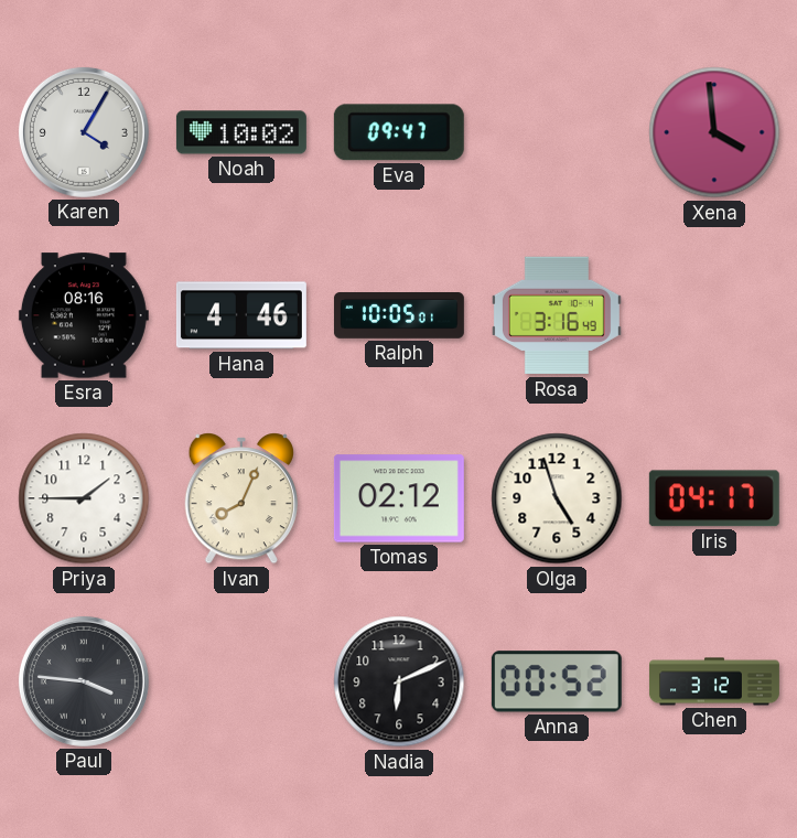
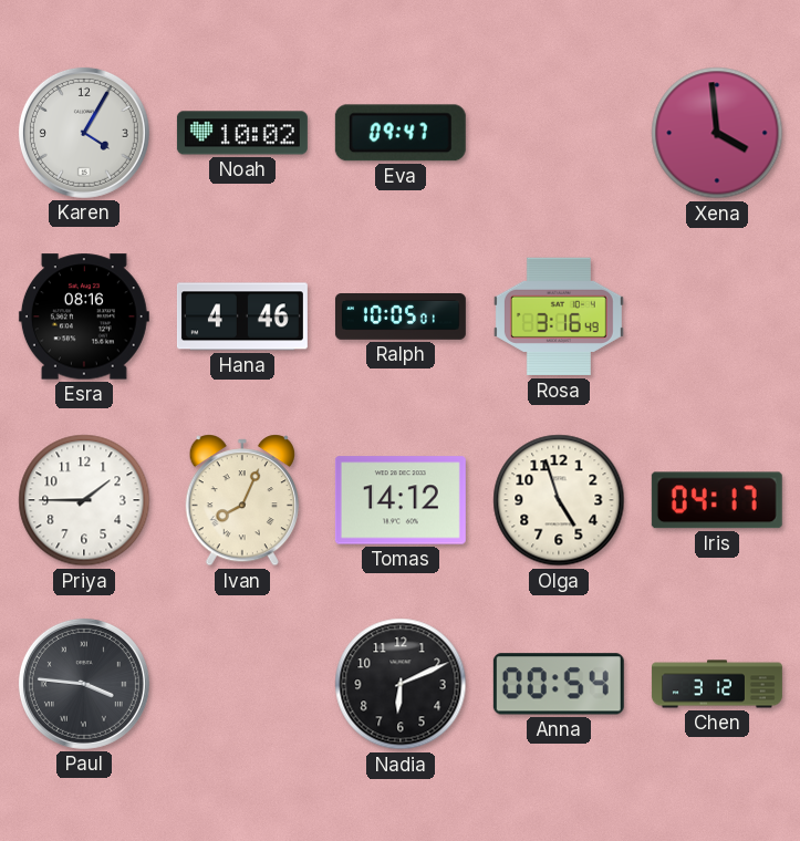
Tomas: 02:12 -> 14:12
Anna: 00:52 -> 00:54
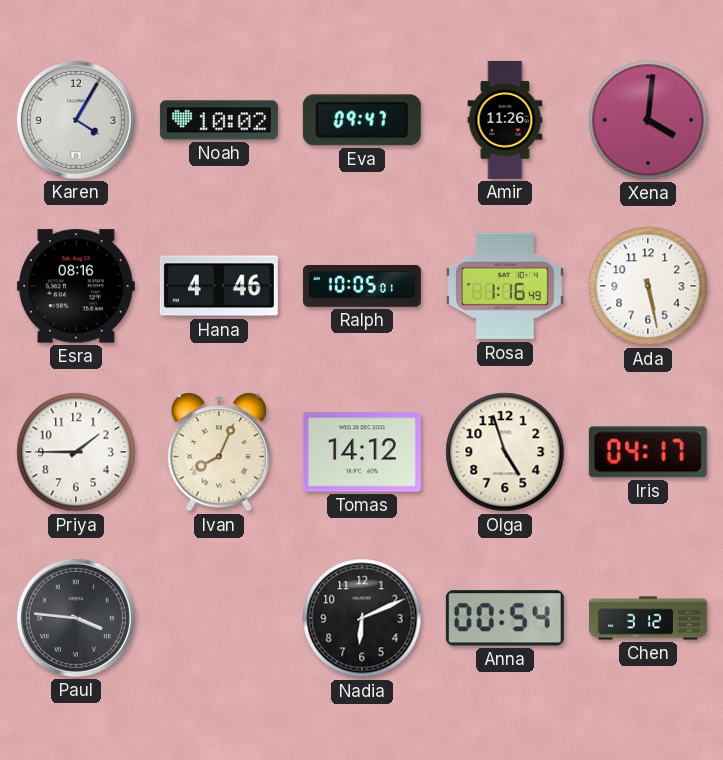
Amir: none -> 11:26
Xena: 3:59 -> 4:01
Rosa: 3:16 -> 1:16
Ada: none -> 5:28
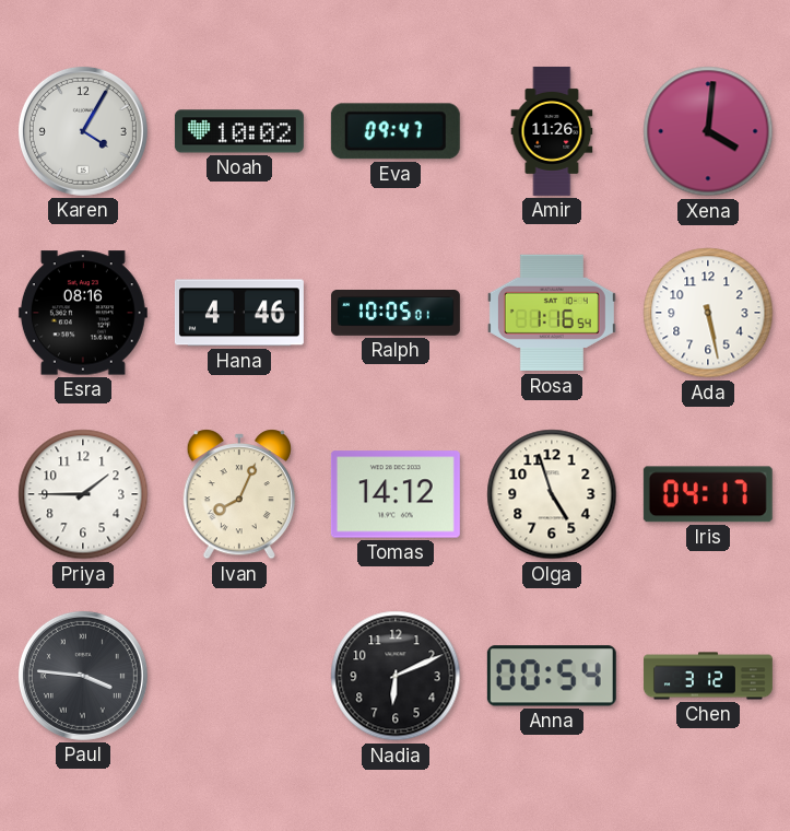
Rosa: 1:16:49 -> 1:16:54
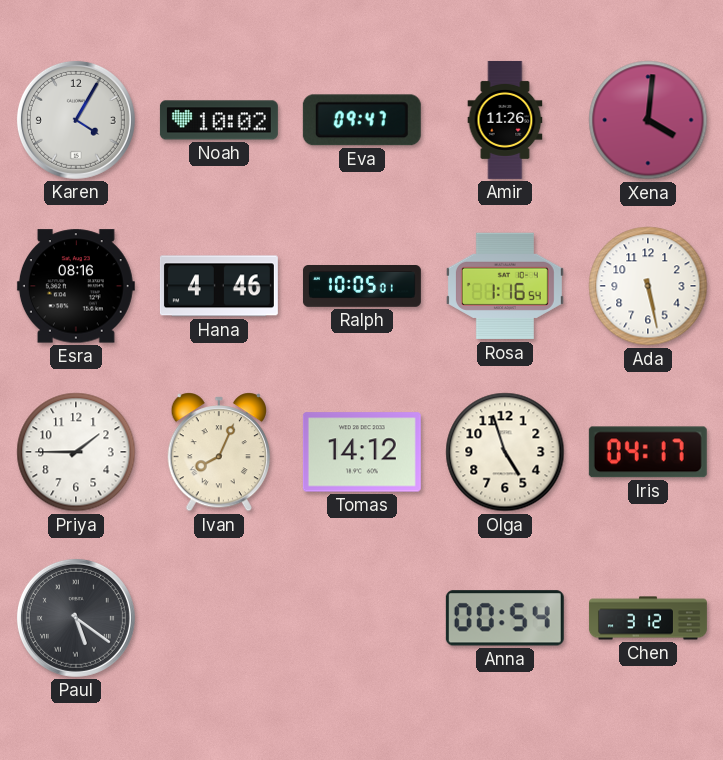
Paul: 3:46 -> 5:21
Nadia: 6:11 -> none
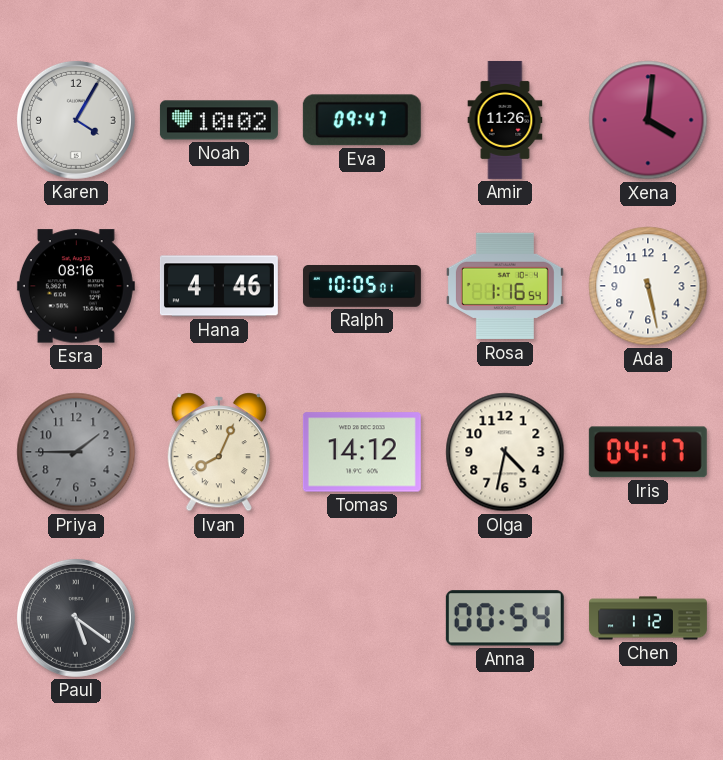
Priya dial: white -> grey
Olga: 4:57 -> 4:32
Chen: 3:12 -> 1:12
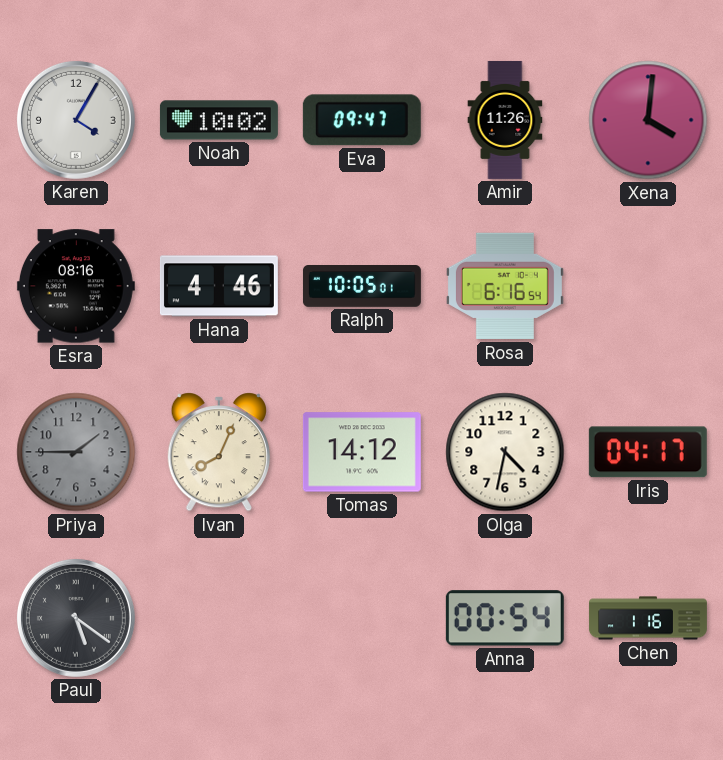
Rosa: 1:16 -> 6:16
Ada: 5:28 -> none
Chen: 1:12 -> 1:16
